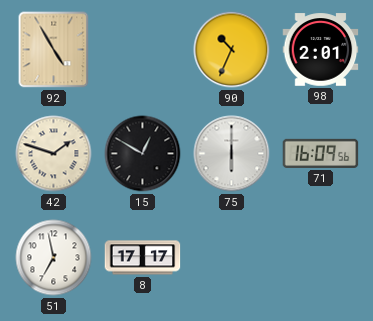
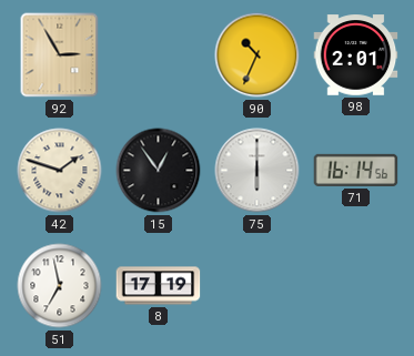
92: 4:55 -> 2:55
15: 12:50 -> 12:54
71: 16:09 -> 16:14
8: 17:17 -> 17:19
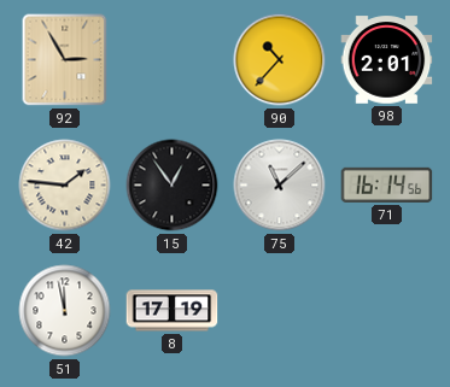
90: 10:34 -> 10:37
42: 1:48 -> 1:46
75: 6:00 -> 11:08
51: 6:58 -> 11:58
